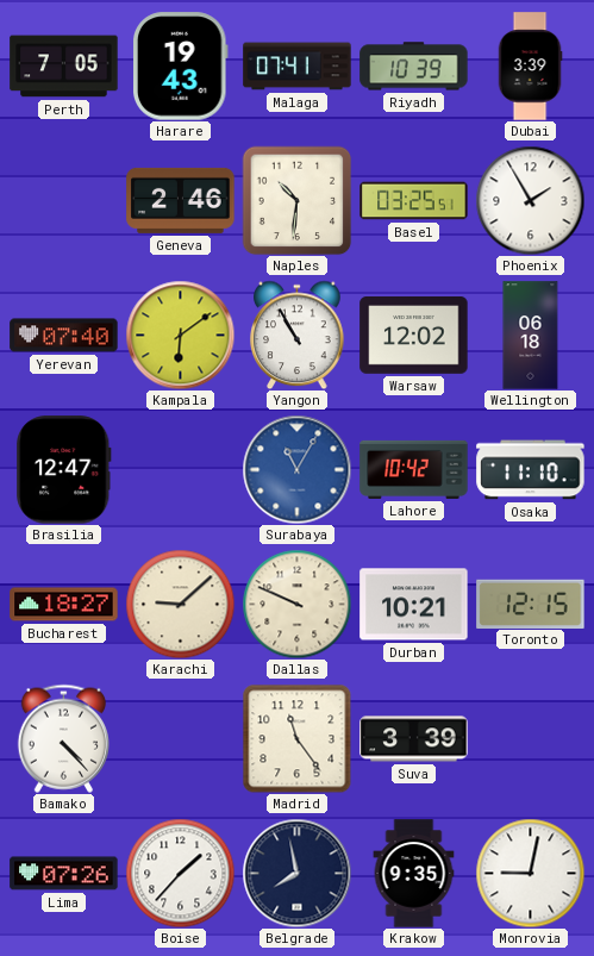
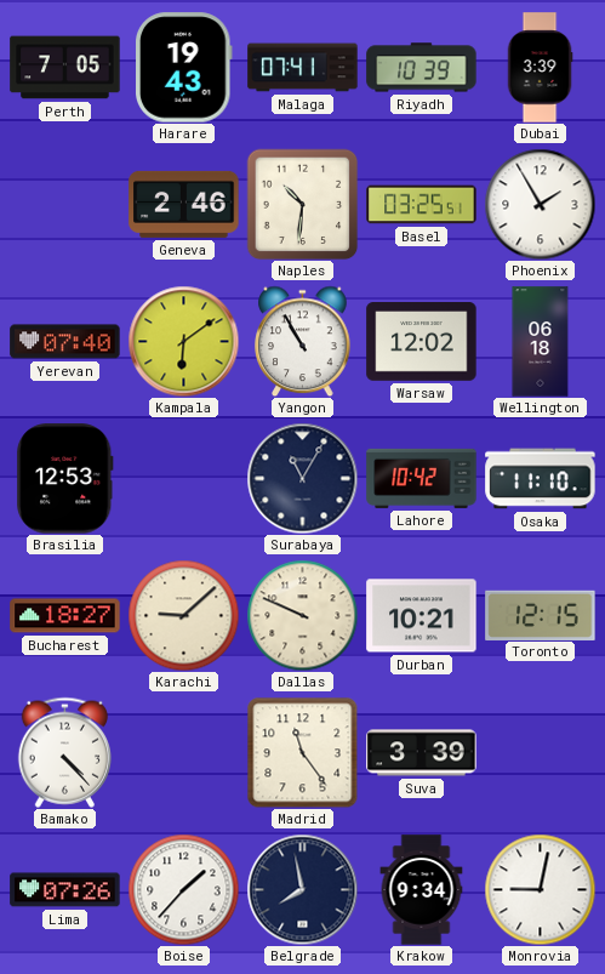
Brasilia: 12:47 -> 12:53
Surabaya dial: blue -> navy
Krakow: 9:35 -> 9:34
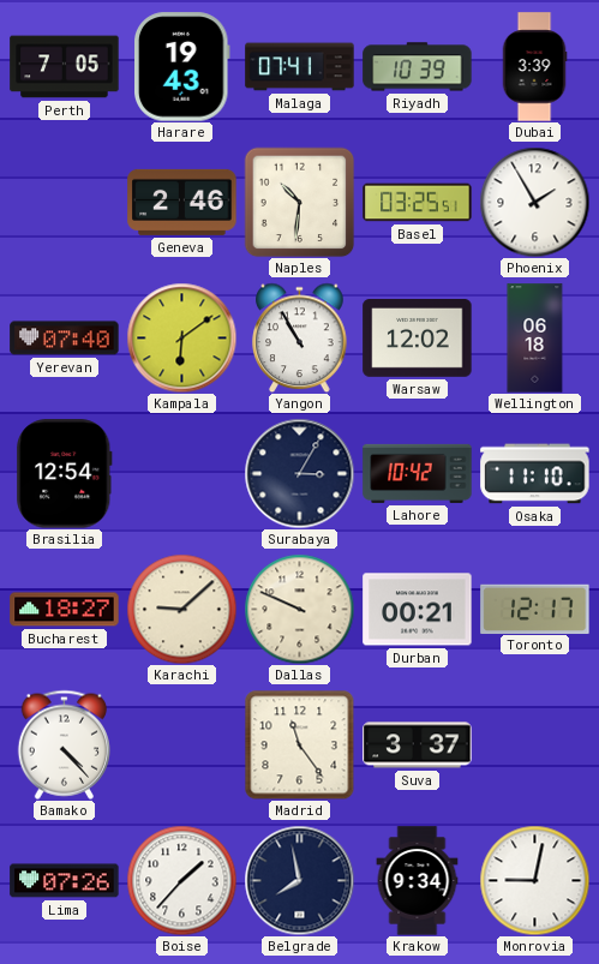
Brasilia: 12:53 -> 12:54
Surabaya: 11:05 -> 3:05
Durban: 10:21 -> 00:21
Toronto: 12:15 -> 12:17
Suva: 3:39 -> 3:37
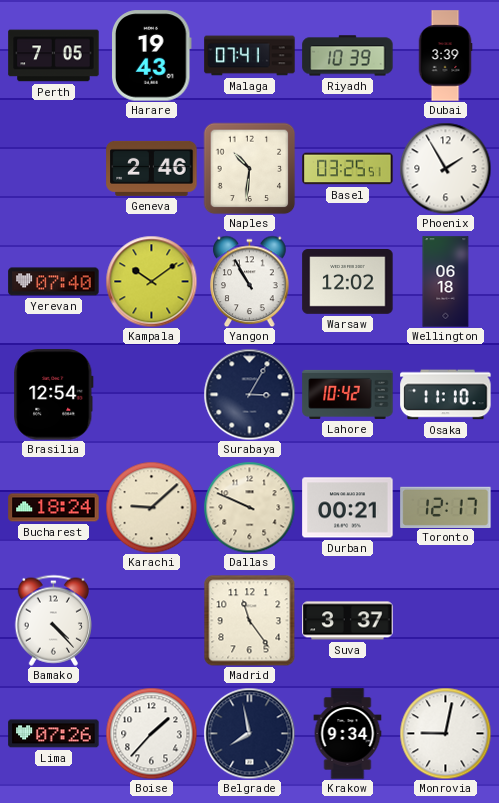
Kampala: 6:09 -> 10:09
Bucharest: 18:27 -> 18:24
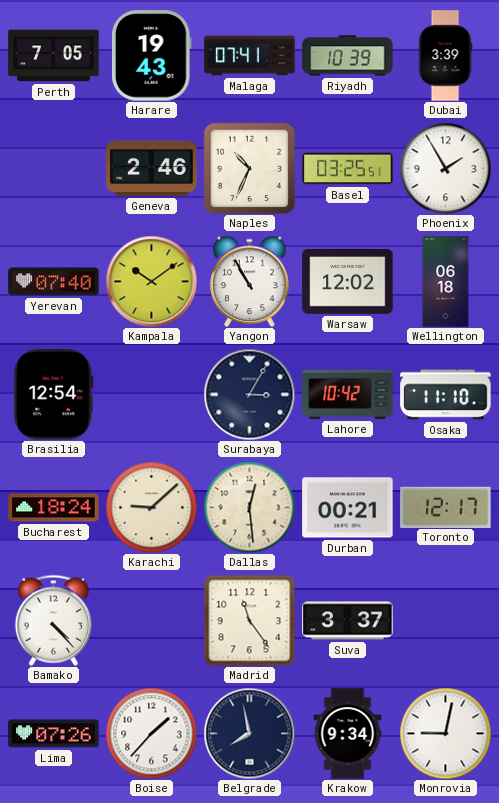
Naples: 10:31 -> 10:34
Dallas: 9:49 -> 12:29
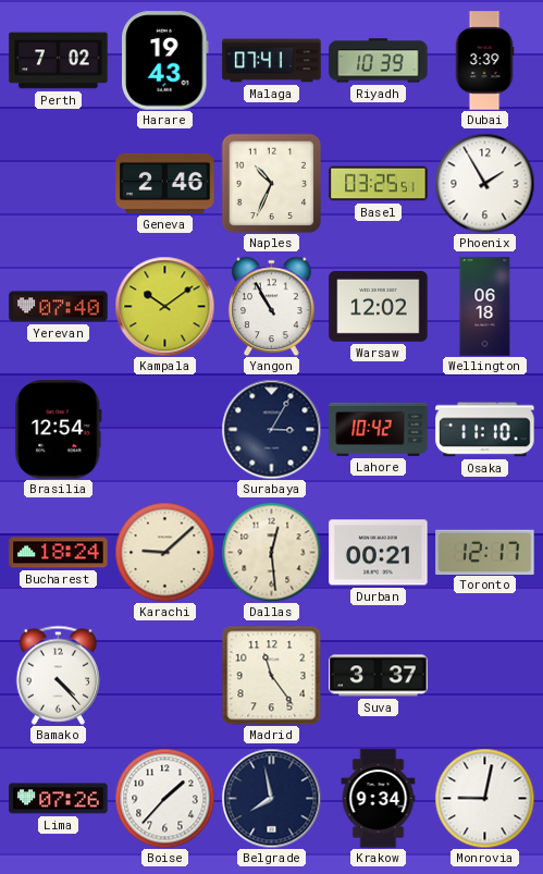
Perth: 7:05 -> 7:02
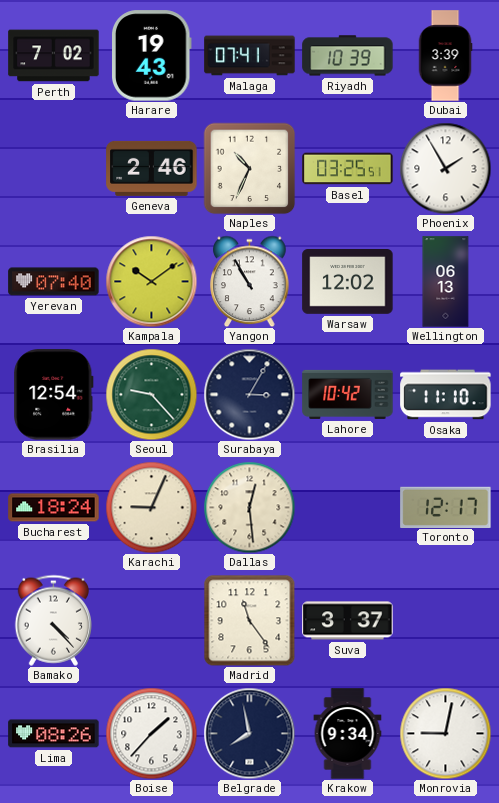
Wellington: 06:18 -> 06:13
Seoul: none -> 9:23
Karachi: 9:08 -> 9:04
Durban: 00:21 -> none
Lima: 07:26 -> 08:26
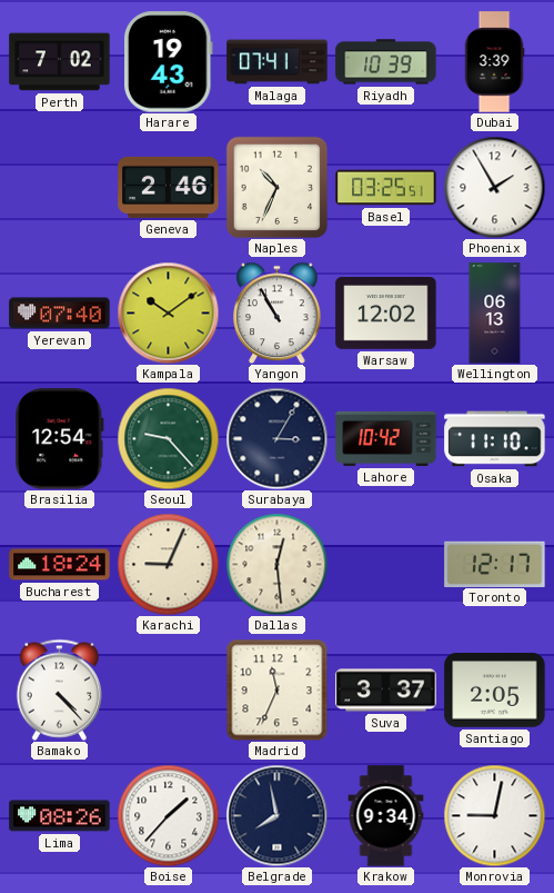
Madrid: 11:24 -> 11:34
Santiago: none -> 2:05
